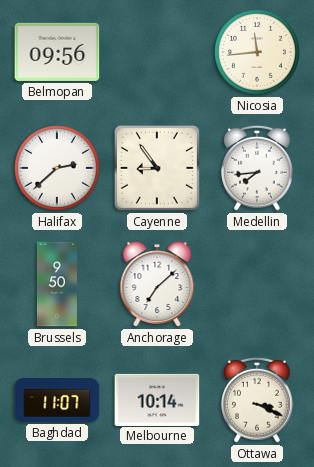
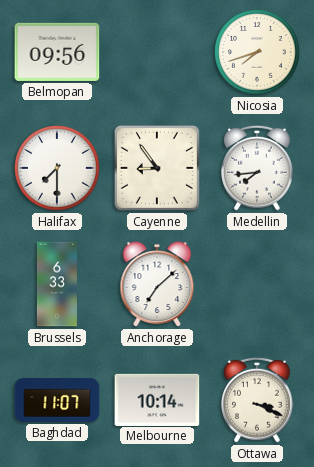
Nicosia: 11:44 -> 7:42
Halifax: 2:38 -> 7:30
Brussels: 9:50 -> 6:33
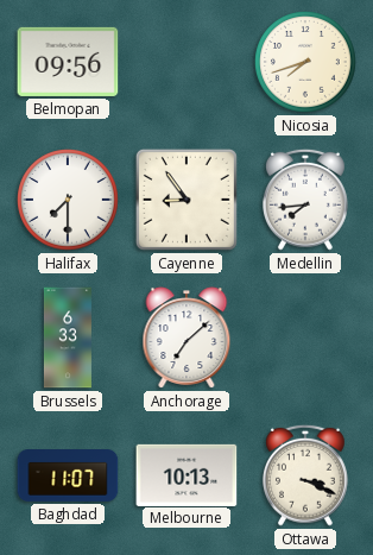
Melbourne: 10:14 -> 10:13
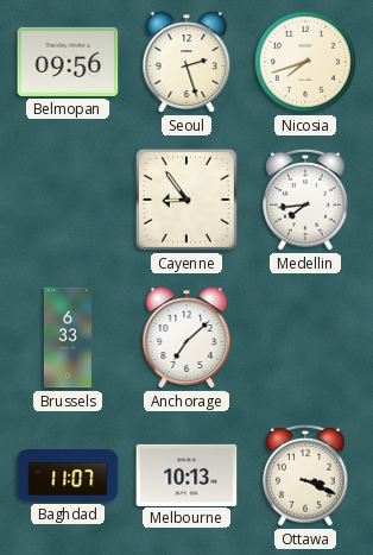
Seoul: none -> 2:27
Halifax: 7:30 -> none
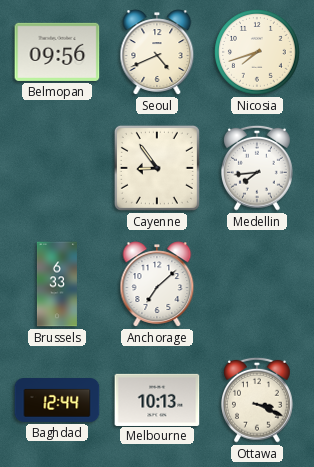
Seoul: 2:27 -> 4:41
Baghdad: 11:07 -> 12:44
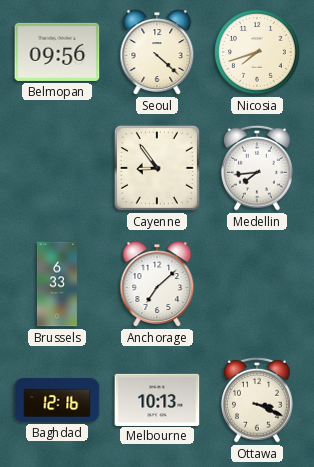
Seoul: 4:41 -> 4:22
Baghdad: 12:44 -> 12:16
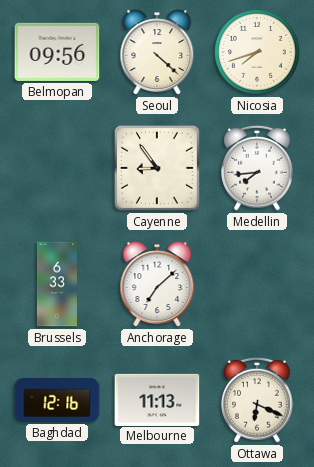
Melbourne: 10:13 -> 11:13
Ottawa: 3:19 -> 6:19
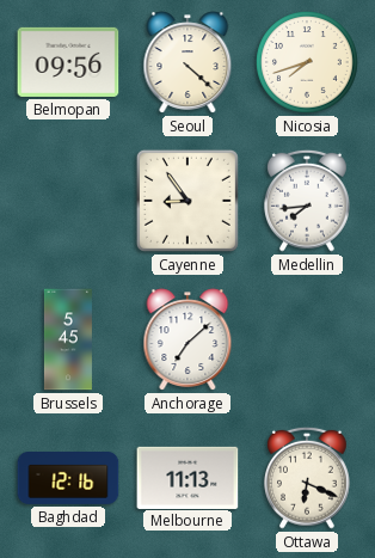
Brussels: 6:33 -> 5:45
